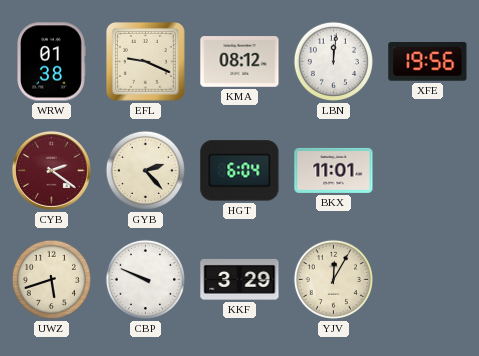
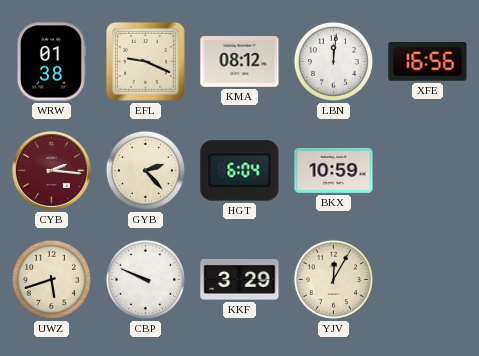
XFE: 19:56 -> 16:56
CYB: 2:21 -> 2:16
BKX: 11:01 -> 10:59
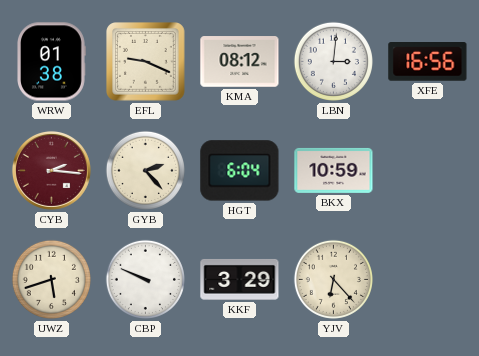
LBN: 12:01 -> 3:01
YJV: 12:05 -> 6:23
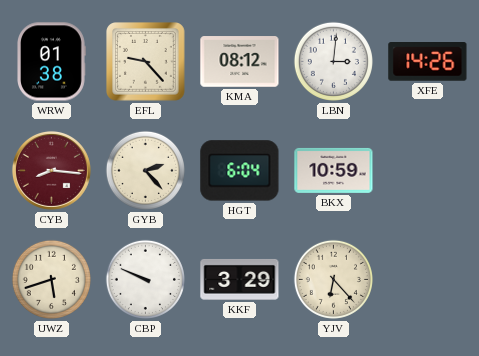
EFL: 9:19 -> 9:23
XFE: 16:56 -> 14:26
CYB: 2:16 -> 8:16
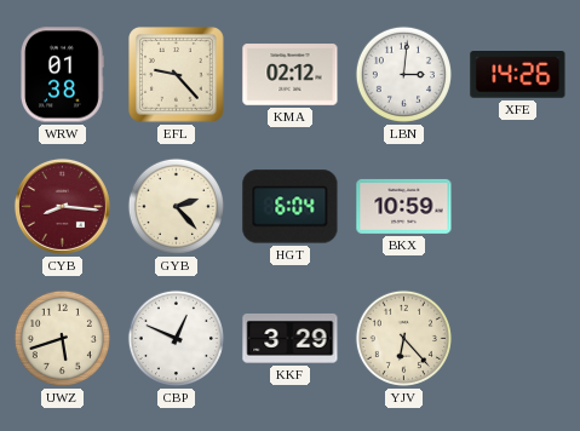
KMA: 08:12 -> 02:12
CBP: 9:49 -> 12:49
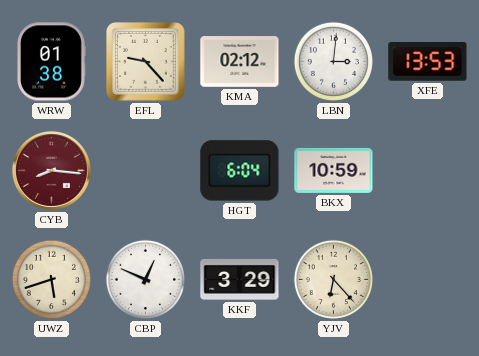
XFE: 14:26 -> 13:53
GYB: 2:23 -> none
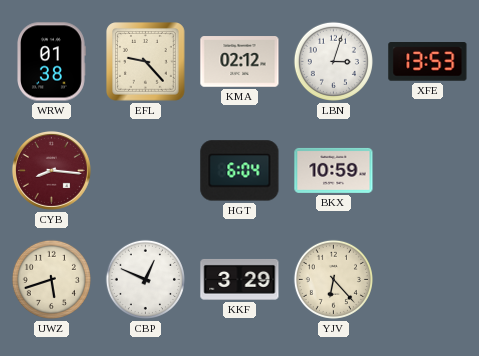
LBN: 3:01 -> 3:03
